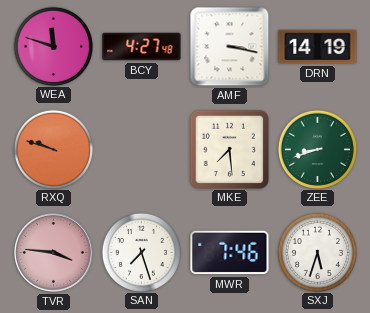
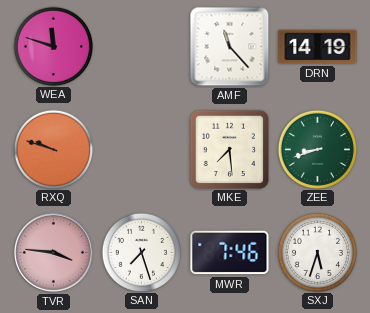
BCY: 4:27 -> none
AMF: 3:17 -> 11:23
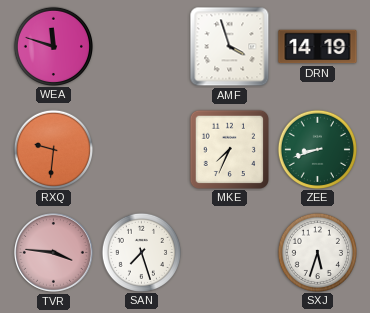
AMF: 11:23 -> 3:57
RXQ: 9:48 -> 9:31
MKE: 7:29 -> 7:34
MWR: 7:46 -> none
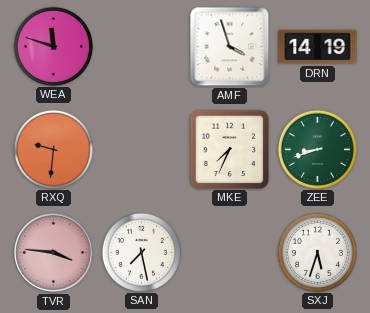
SAN: 7:27 -> 7:28
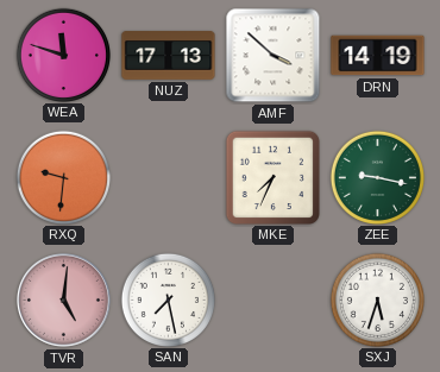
NUZ: none -> 17:13
AMF: 3:57 -> 3:52
ZEE: 8:42 -> 9:17
TVR: 3:46 -> 5:01
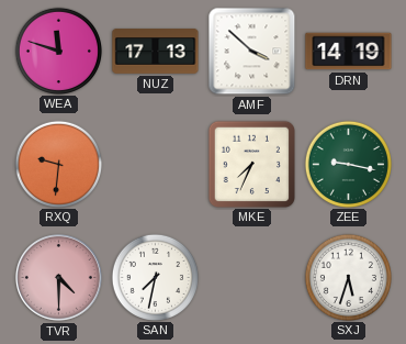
TVR: 5:01 -> 4:30
SAN: 7:28 -> 7:32
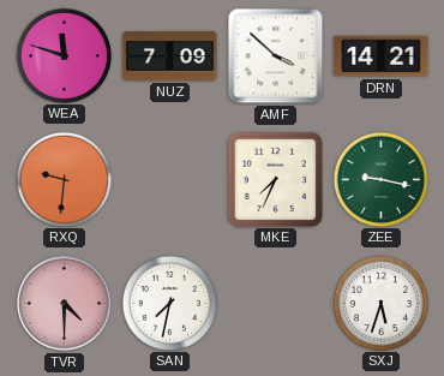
NUZ: 17:13 -> 7:09
DRN: 14:19 -> 14:21
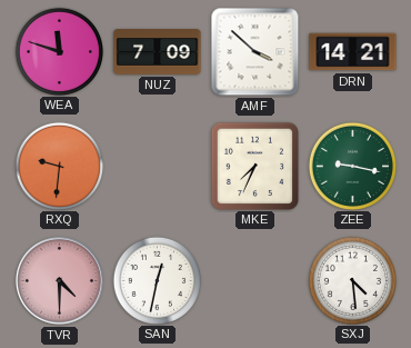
SAN: 7:32 -> 12:32
SXJ: 5:33 -> 4:29
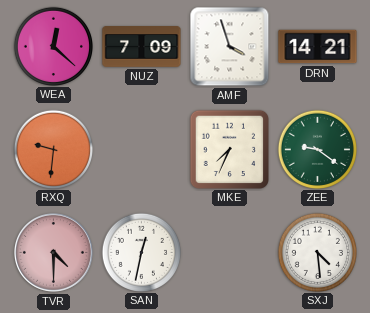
WEA: 11:48 -> 12:22
AMF: 3:52 -> 3:57
ZEE: 9:17 -> 9:21
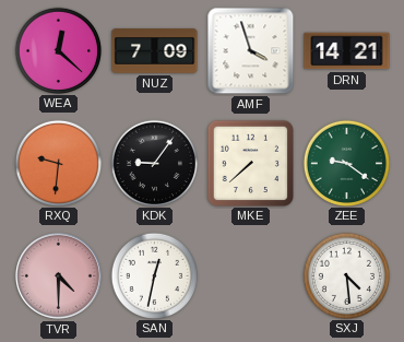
KDK: none -> 9:06
MKE: 7:34 -> 7:38
